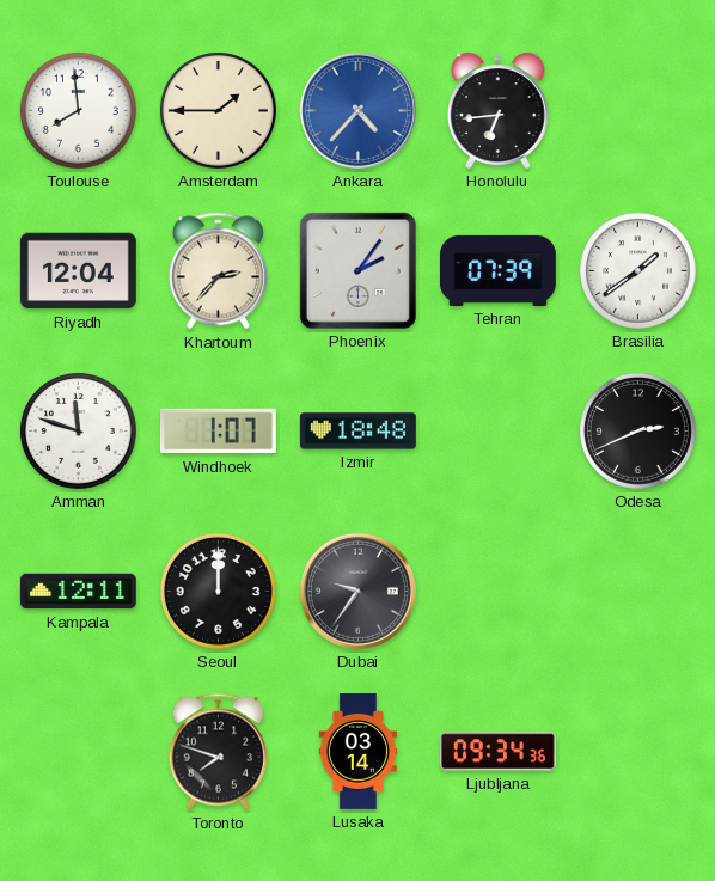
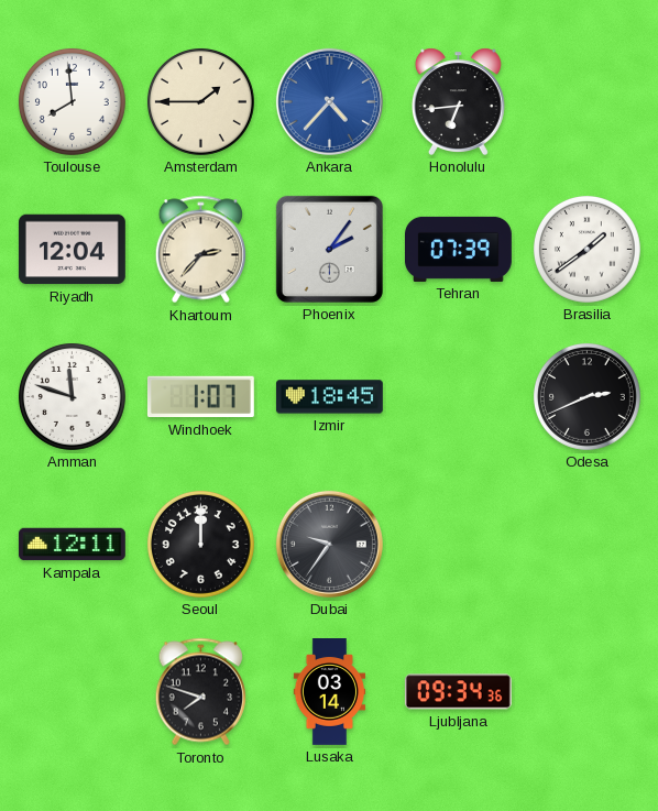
Izmir: 18:48 -> 18:45
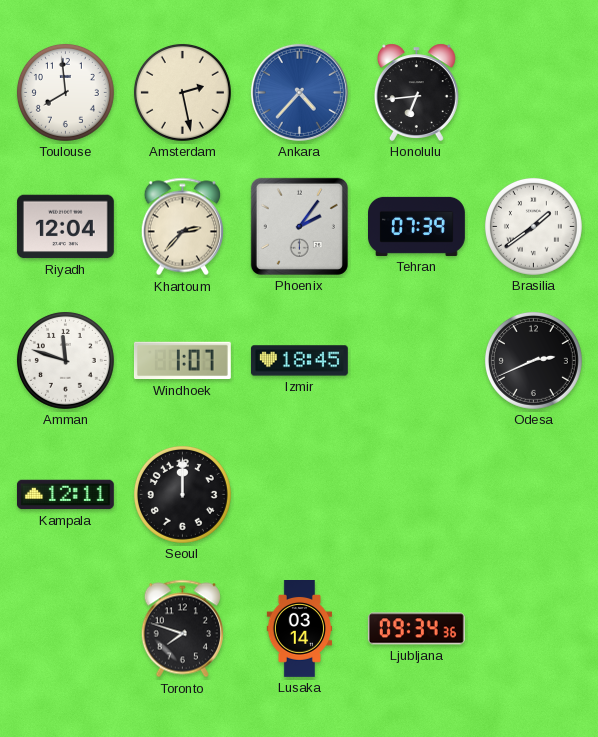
Amsterdam: 1:45 -> 2:28
Dubai: 9:36 -> none
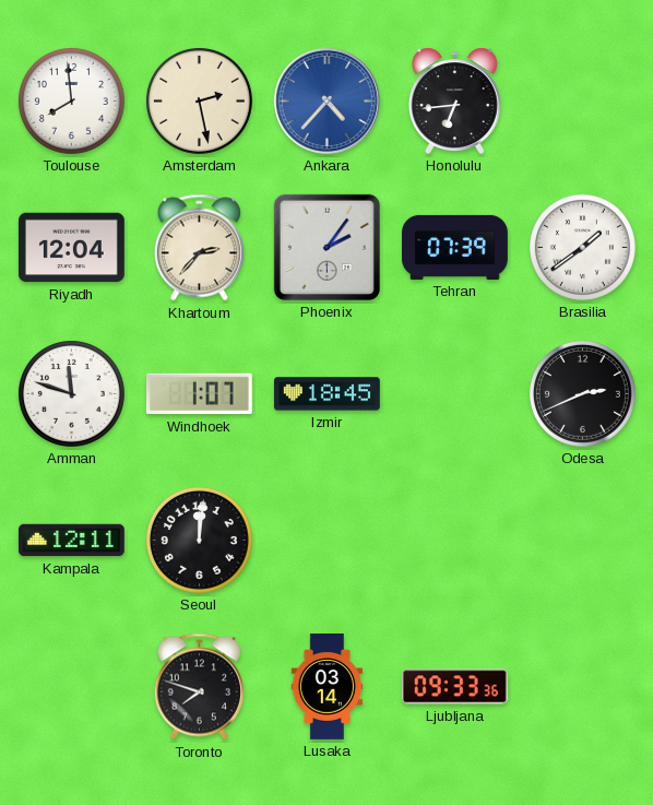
Seoul: 12:00 -> 12:01
Ljubljana: 09:34 -> 09:33
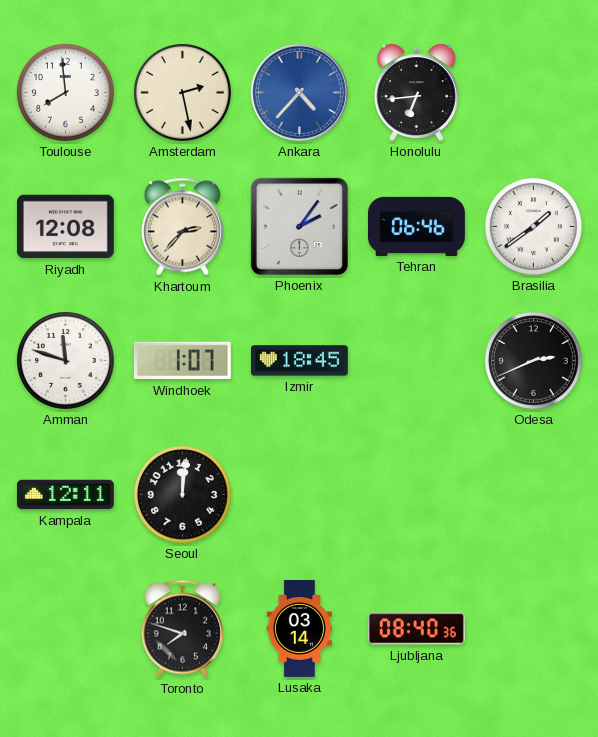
Riyadh: 12:04 -> 12:08
Tehran: 07:39 -> 06:46
Ljubljana: 09:33 -> 08:40
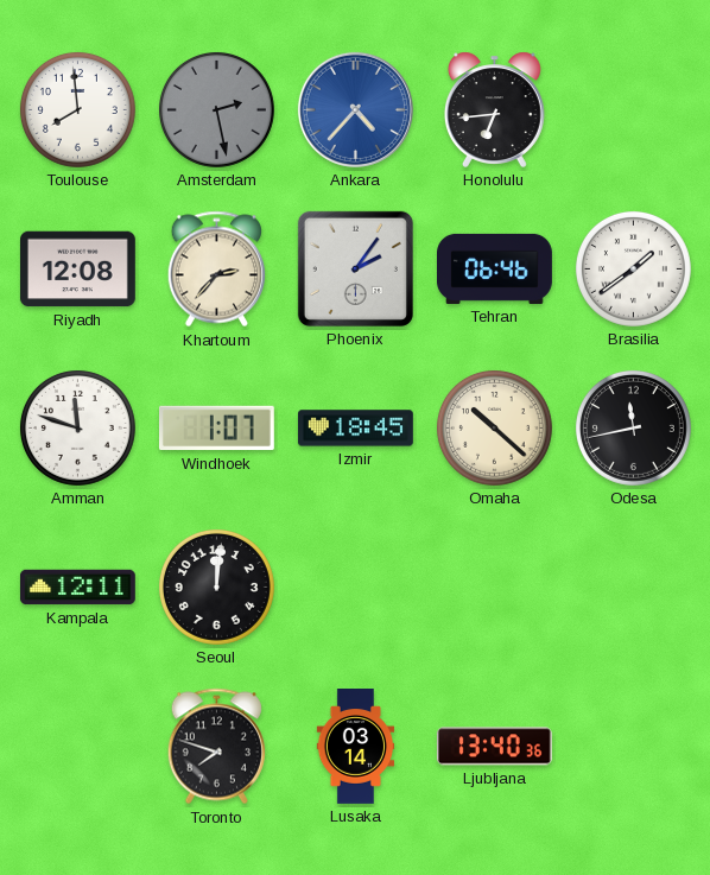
Amsterdam dial: cream -> grey
Omaha: none -> 10:22
Odesa: 2:41 -> 11:43
Ljubljana: 08:40 -> 13:40
